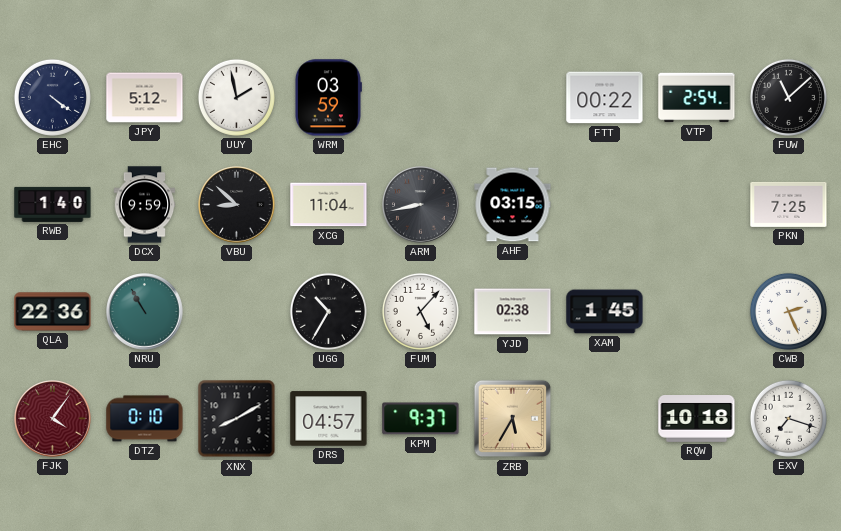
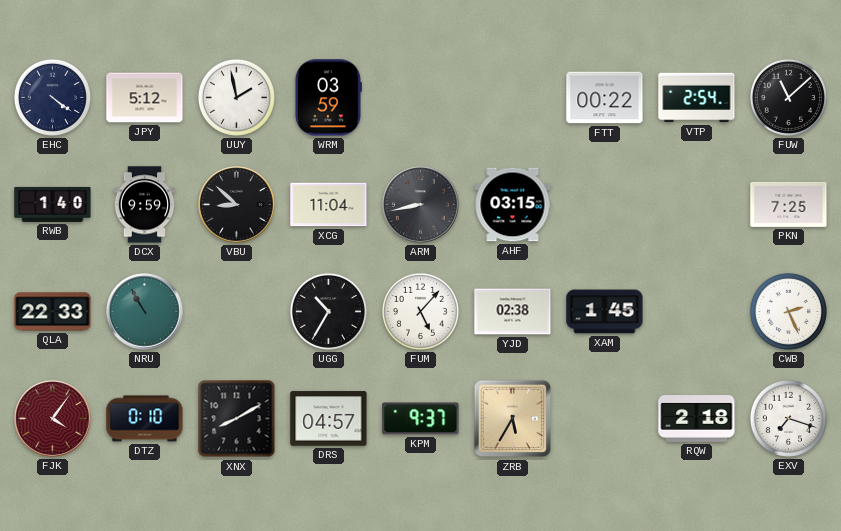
QLA: 22:36 -> 22:33
RQW: 10:18 -> 2:18
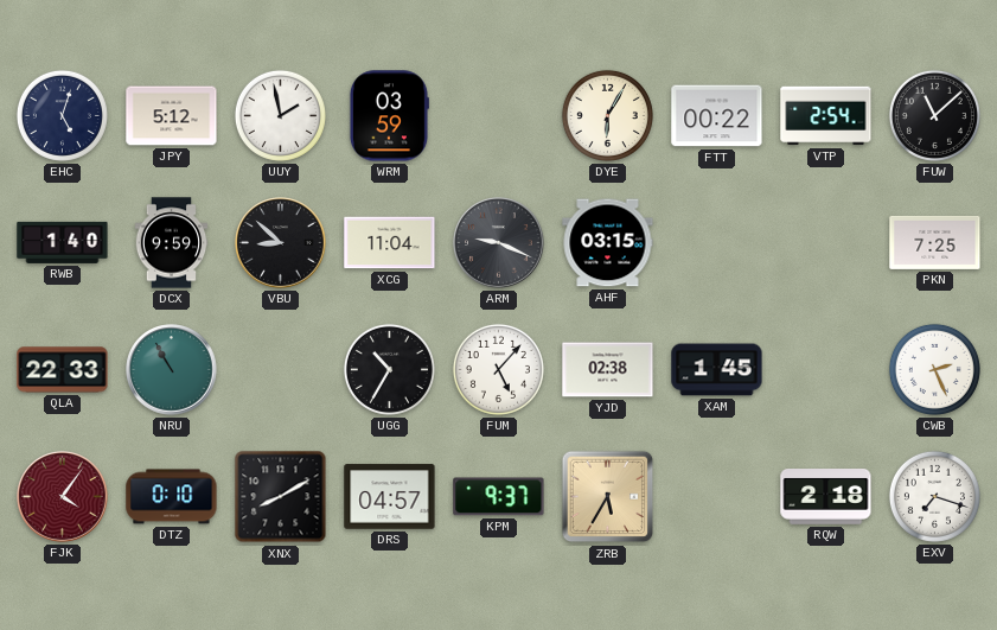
EHC: 4:21 -> 5:03
DYE: none -> 6:05
ARM: 8:43 -> 9:19
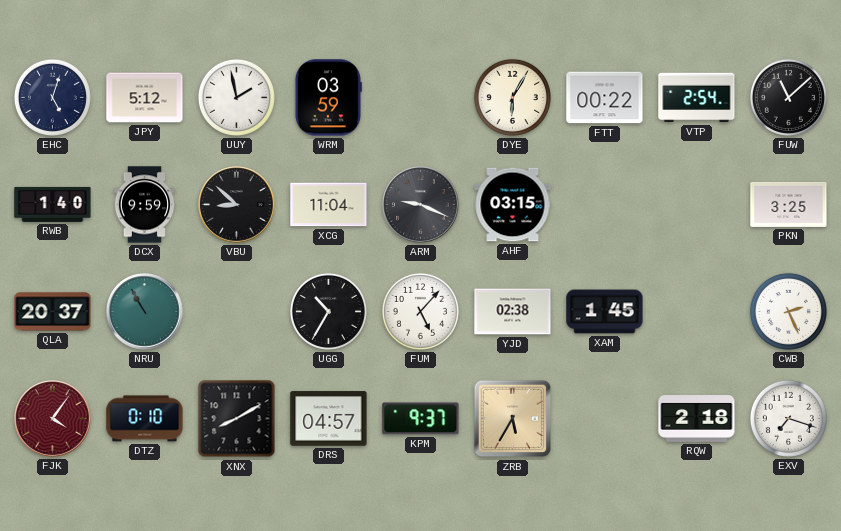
PKN: 7:25 -> 3:25
QLA: 22:33 -> 20:37
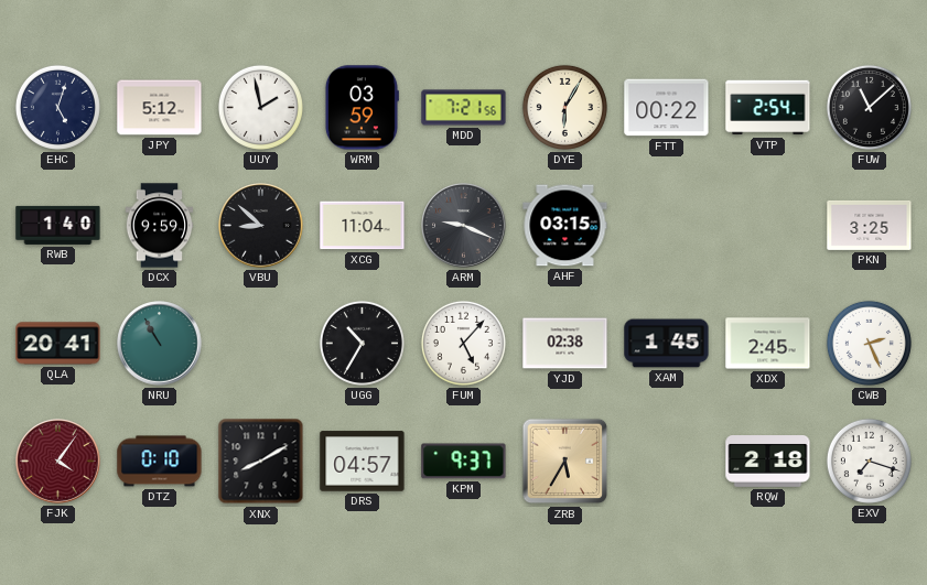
MDD: none -> 7:21
QLA: 20:37 -> 20:41
XDX: none -> 2:45
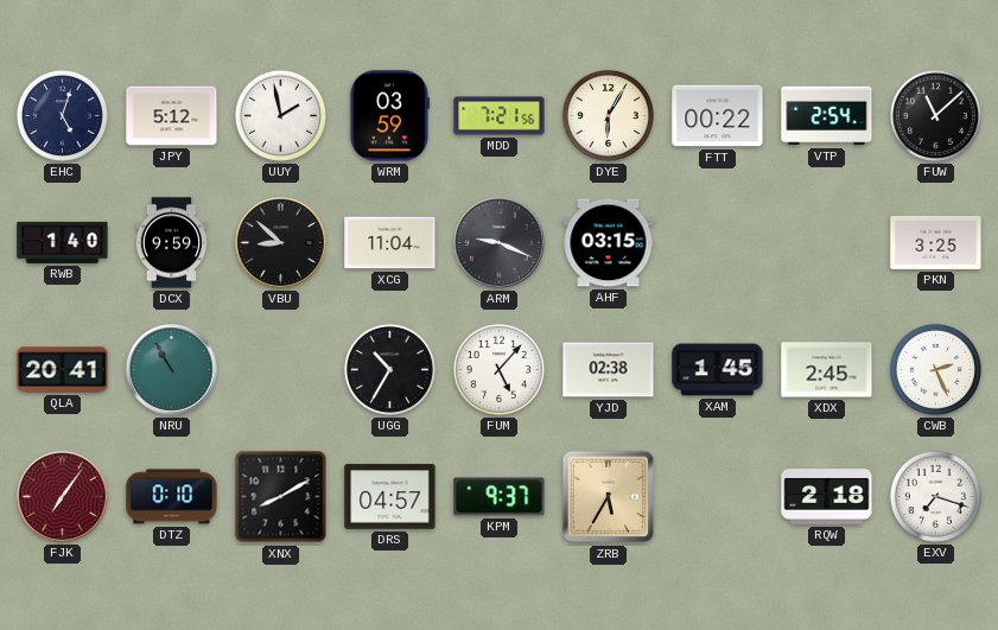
FJK: 4:06 -> 7:06
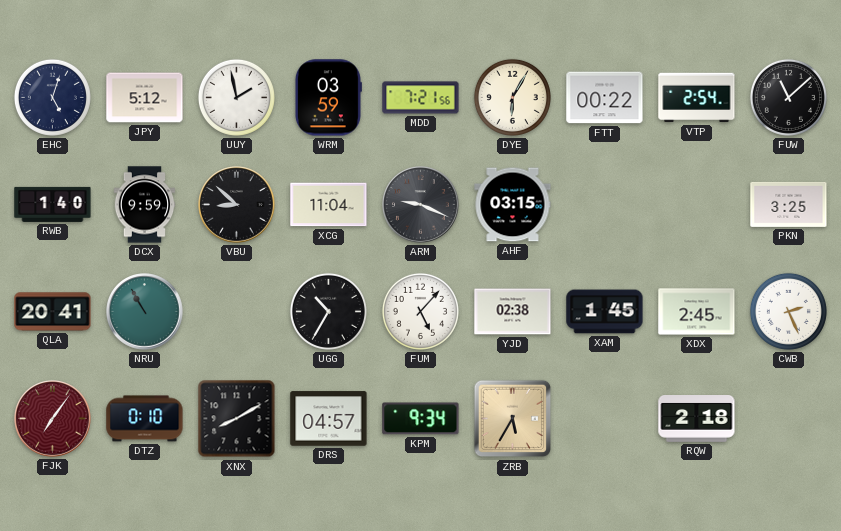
KPM: 9:37 -> 9:34
EXV: 7:18 -> none
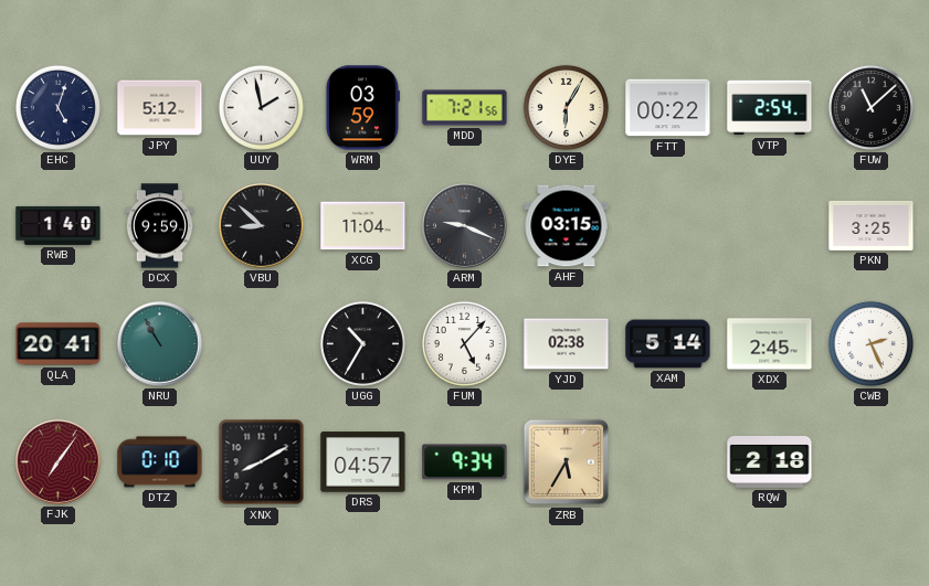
XAM: 1:45 -> 5:14
